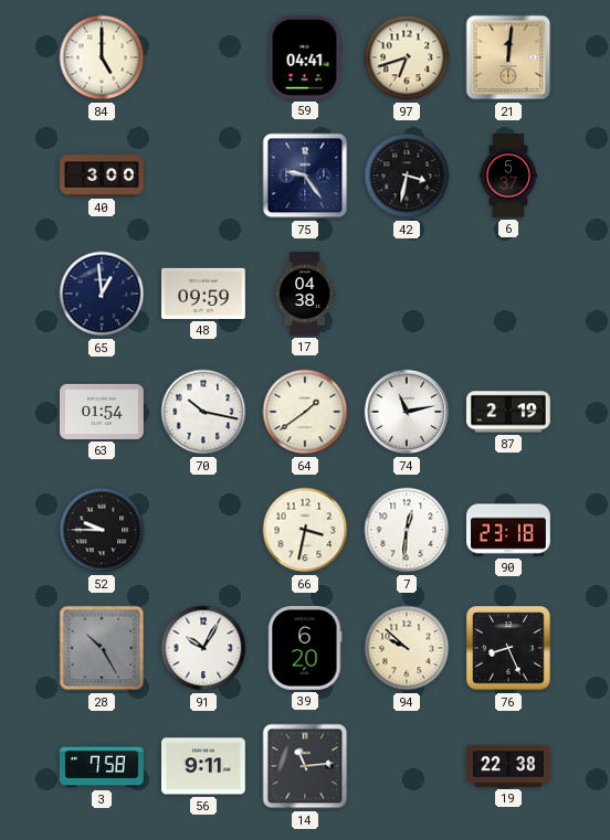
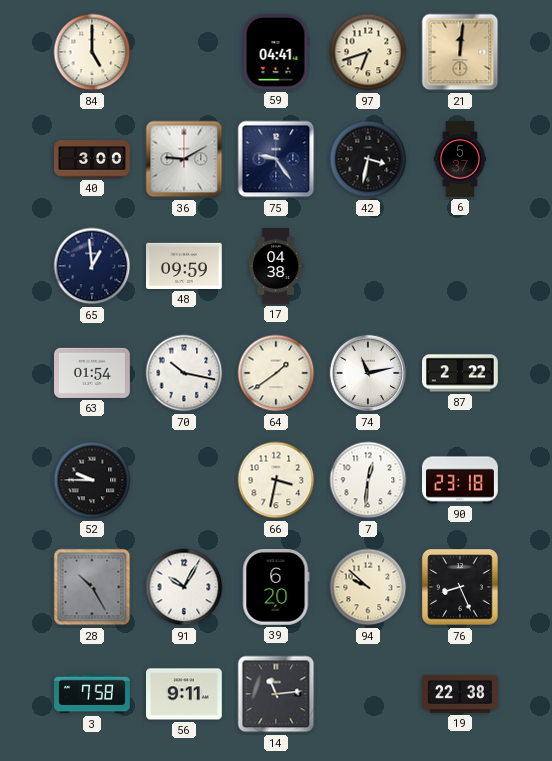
36: none -> 9:10
87: 2:19 -> 2:22
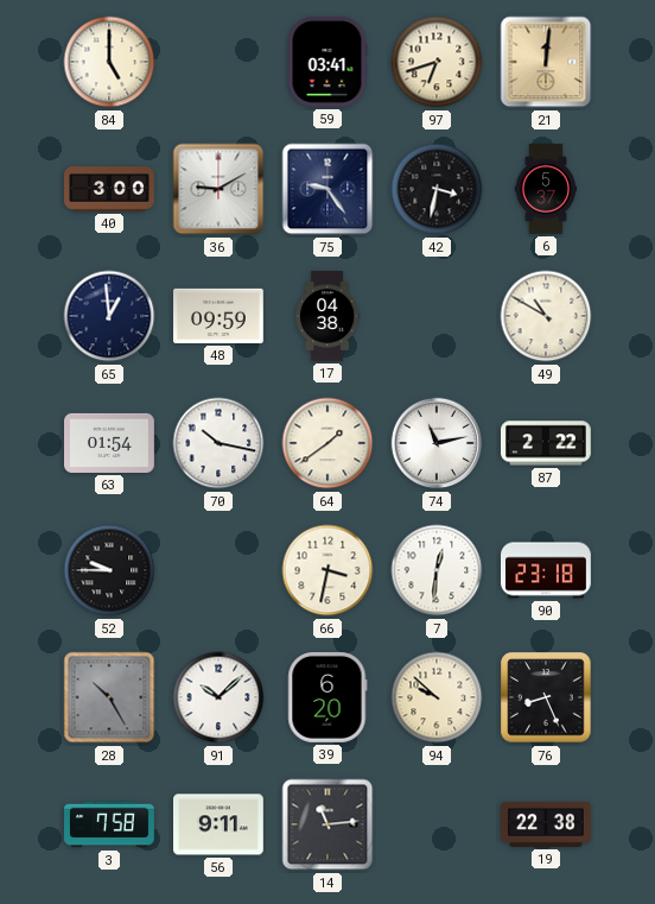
59: 04:41 -> 03:41
49: none -> 10:50
91: 10:05 -> 10:08
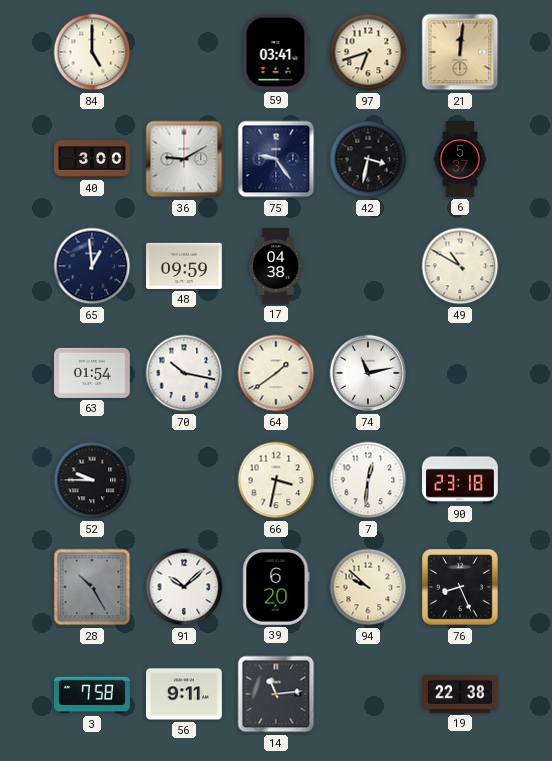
87: 2:22 -> none
